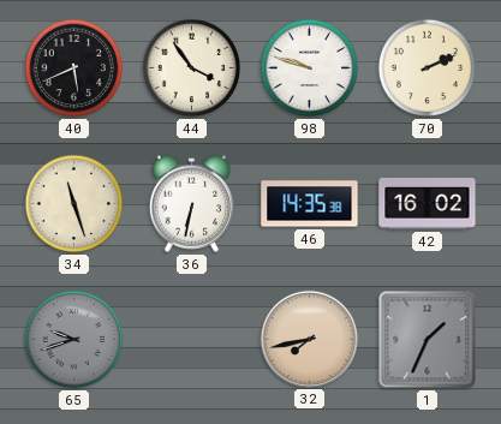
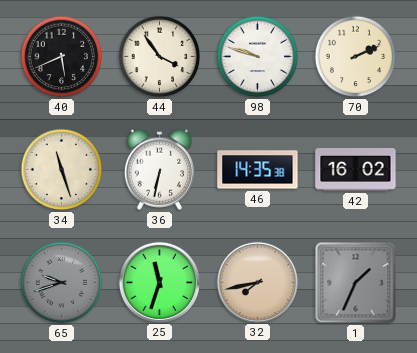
25: none -> 11:33
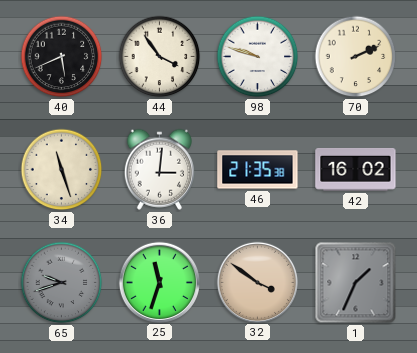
36: 6:32 -> 3:01
46: 14:35 -> 21:35
32: 7:43 -> 3:51
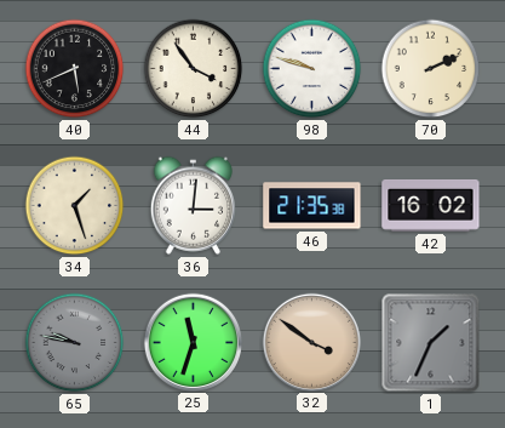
34: 11:27 -> 1:27
65: 9:42 -> 9:47
